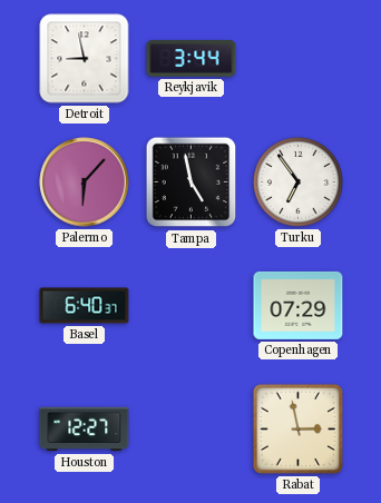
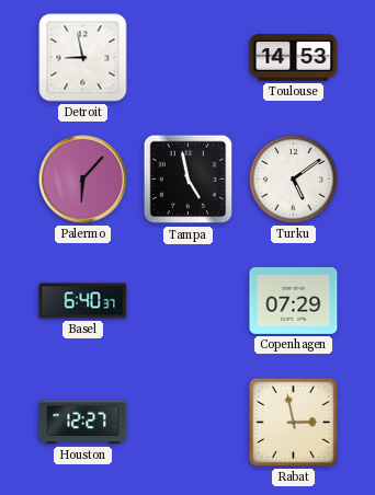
Reykjavik: 3:44 -> none
Toulouse: none -> 14:53
Turku: 6:54 -> 5:09
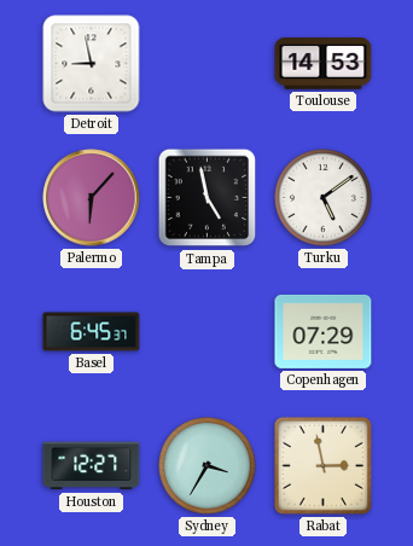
Basel: 6:40 -> 6:45
Sydney: none -> 3:35
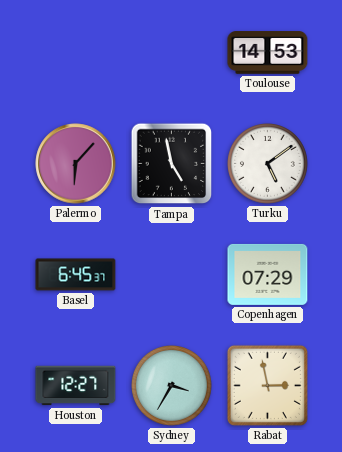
Detroit: 8:58 -> none
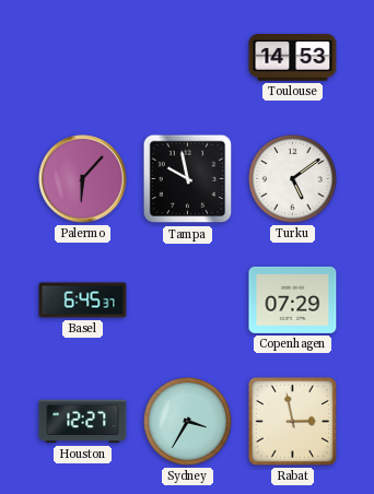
Tampa: 4:58 -> 9:58
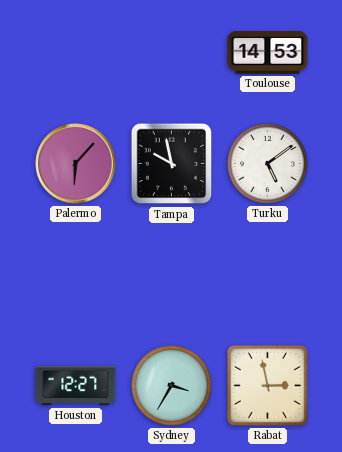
Basel: 6:45 -> none
Copenhagen: 07:29 -> none
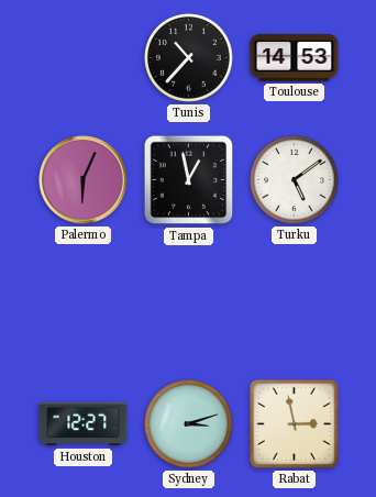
Tunis: none -> 10:37
Palermo: 6:07 -> 6:04
Tampa: 9:58 -> 12:58
Sydney: 3:35 -> 3:12
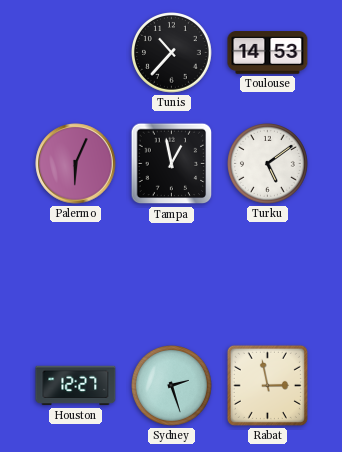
Sydney: 3:12 -> 2:27
